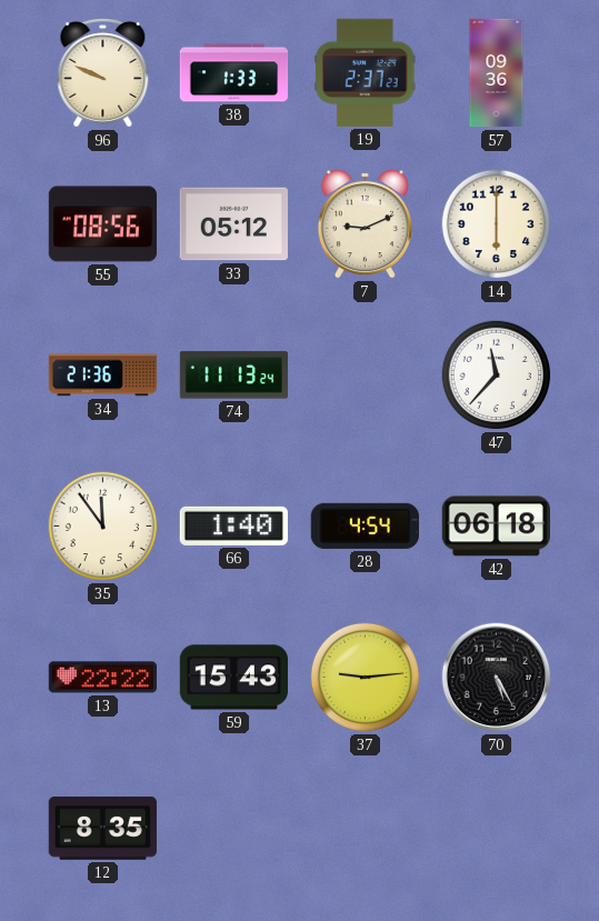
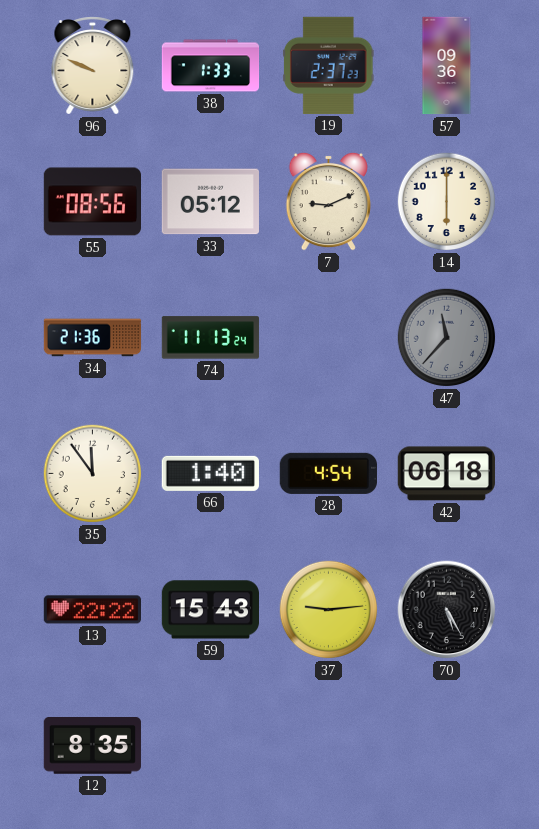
47 dial: white -> grey
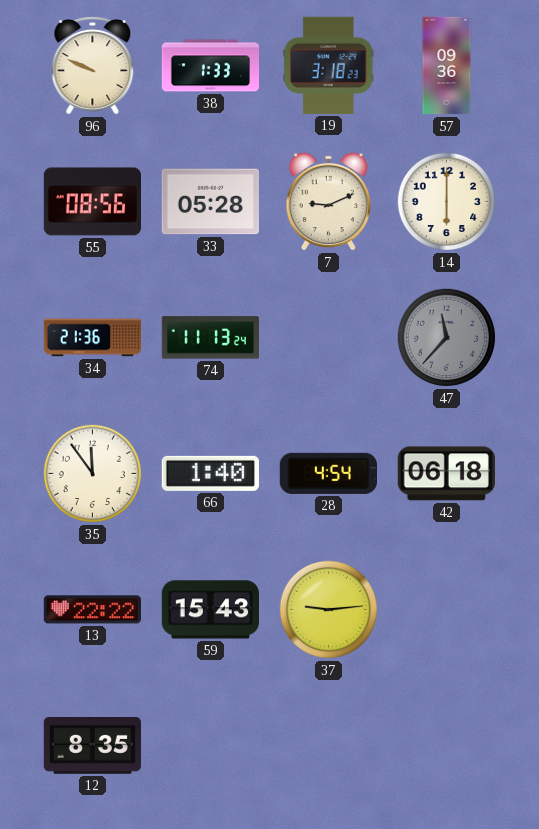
19: 2:37 -> 3:18
33: 05:12 -> 05:28
70: 5:25 -> none
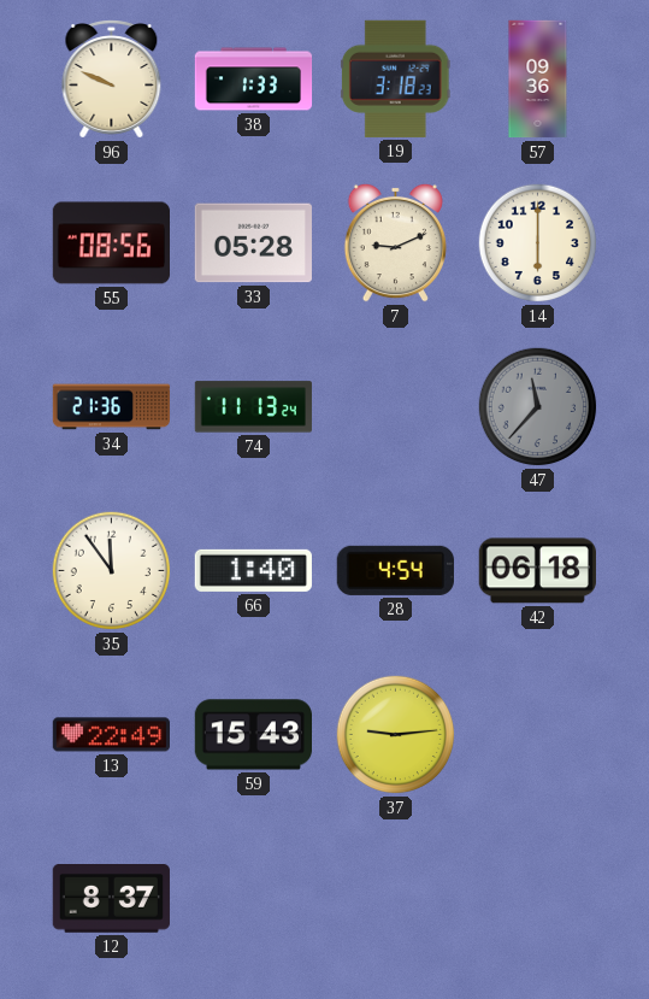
13: 22:22 -> 22:49
12: 8:35 -> 8:37
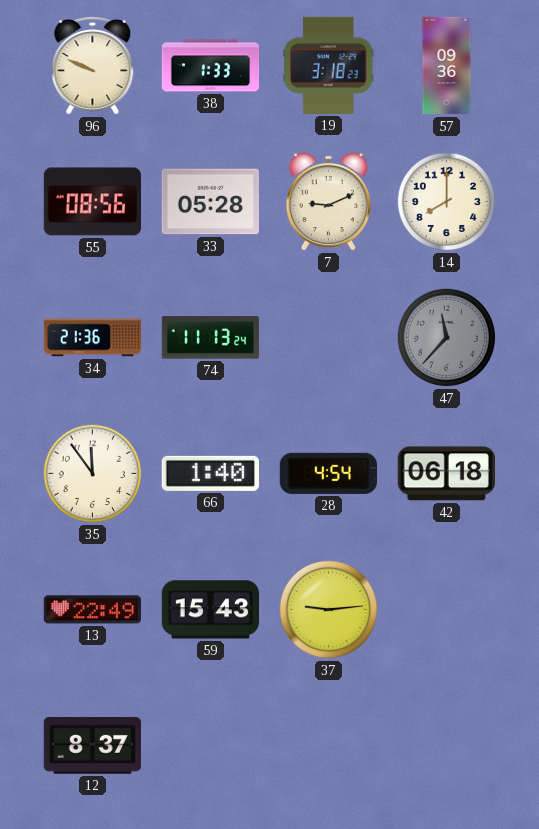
14: 6:00 -> 8:00
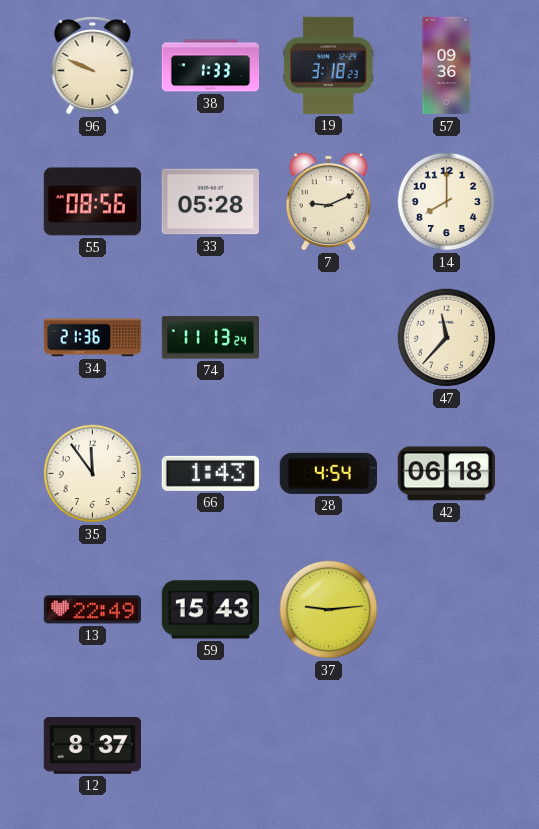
47 dial: grey -> cream
66: 1:40 -> 1:43
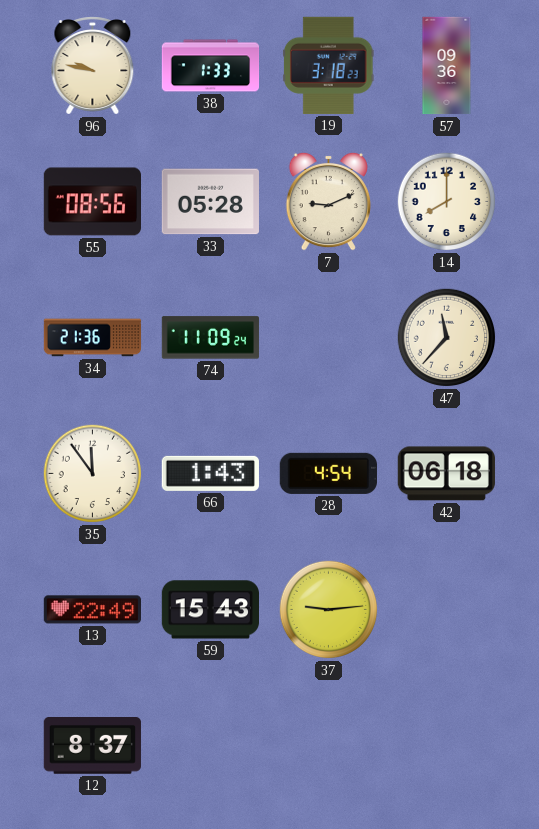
96: 9:49 -> 9:47
74: 11:13 -> 11:09
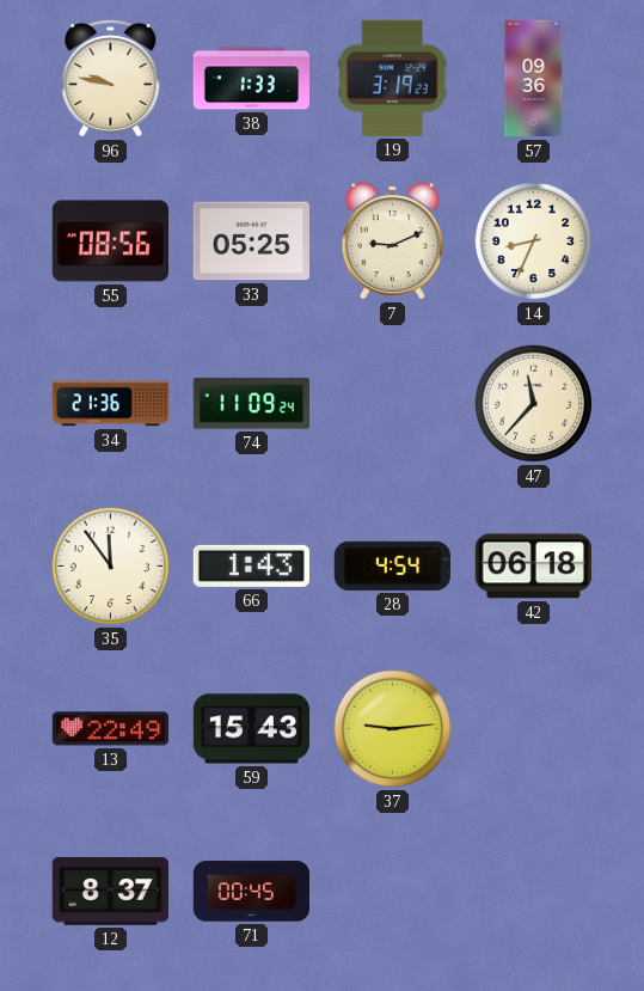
19: 3:18 -> 3:19
33: 05:28 -> 05:25
14: 8:00 -> 8:34
71: none -> 00:45
